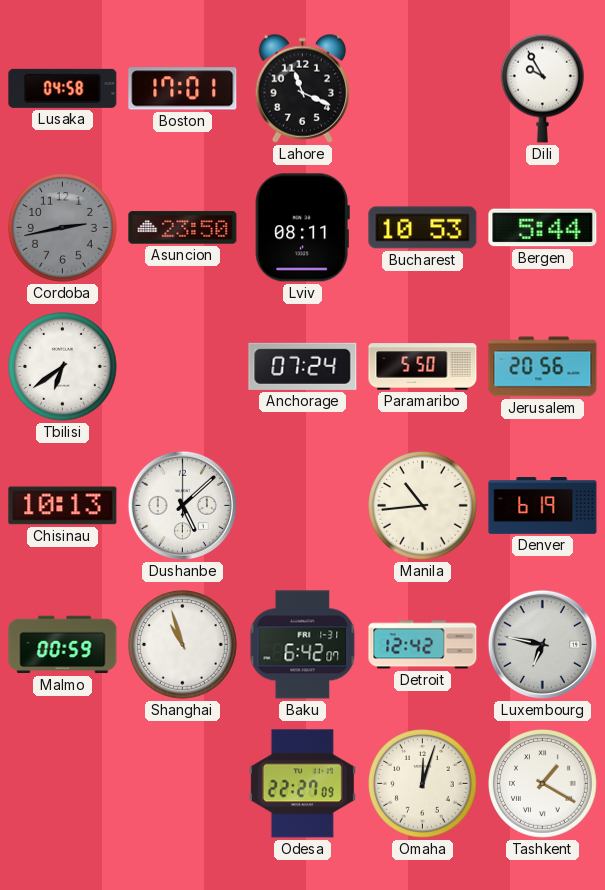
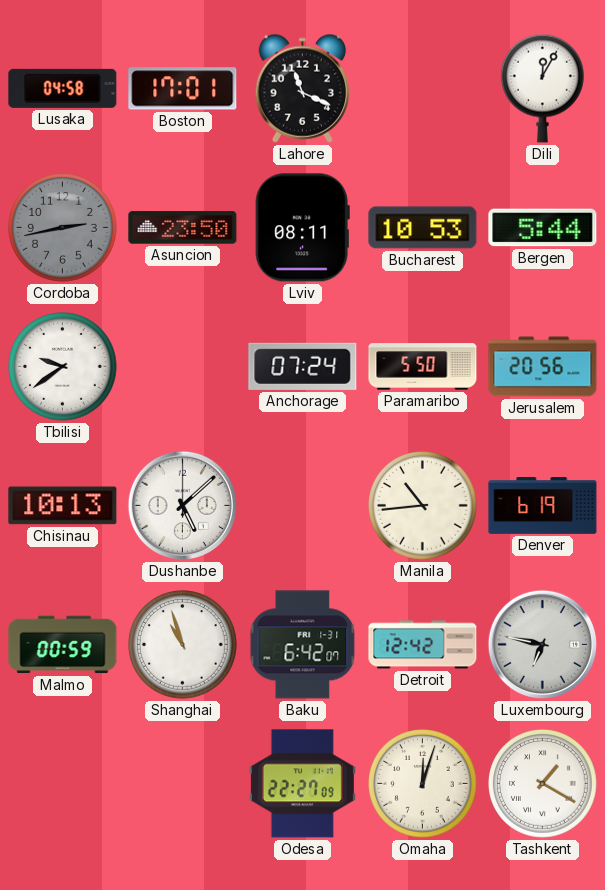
Dili: 9:55 -> 12:05
Tbilisi: 6:39 -> 9:39
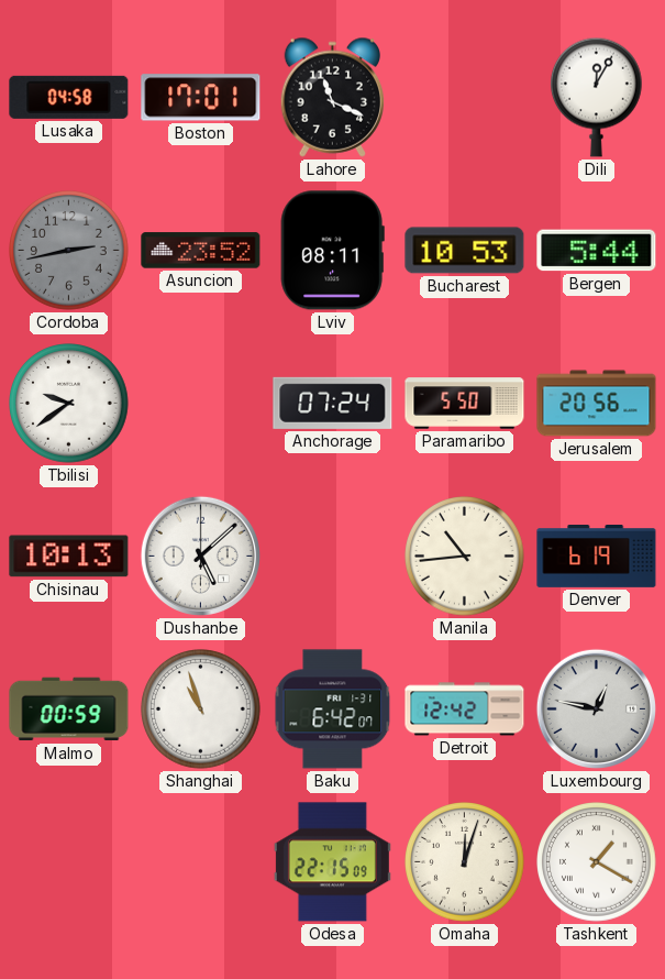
Asuncion: 23:50 -> 23:52
Luxembourg: 6:47 -> 12:47
Odesa: 22:27 -> 22:15
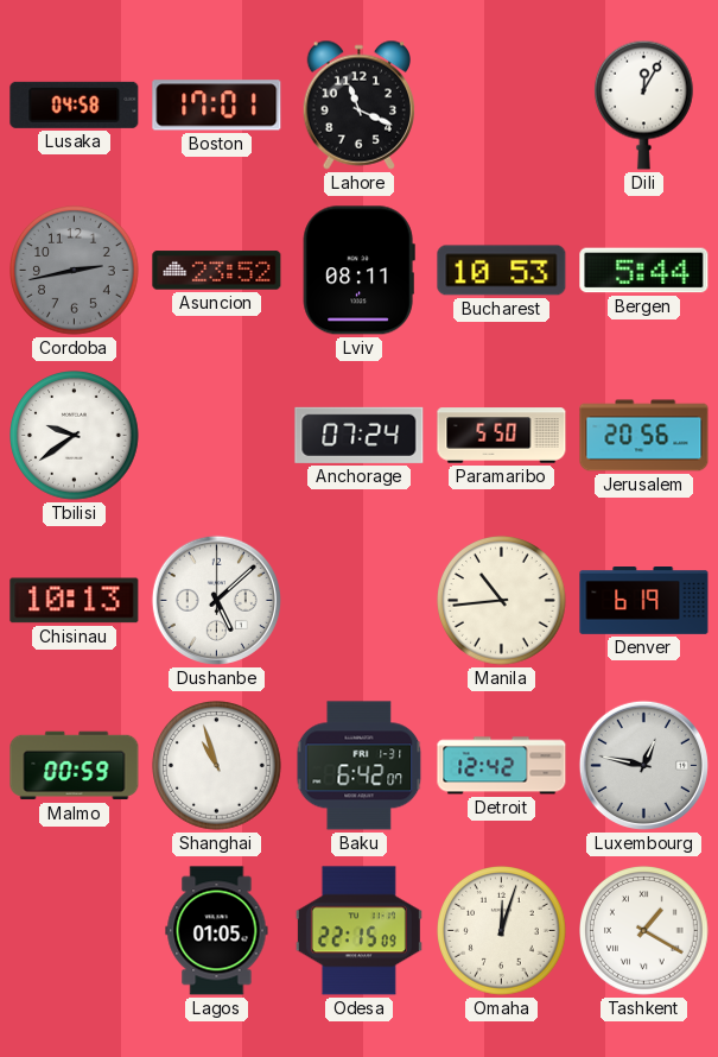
Lagos: none -> 01:05
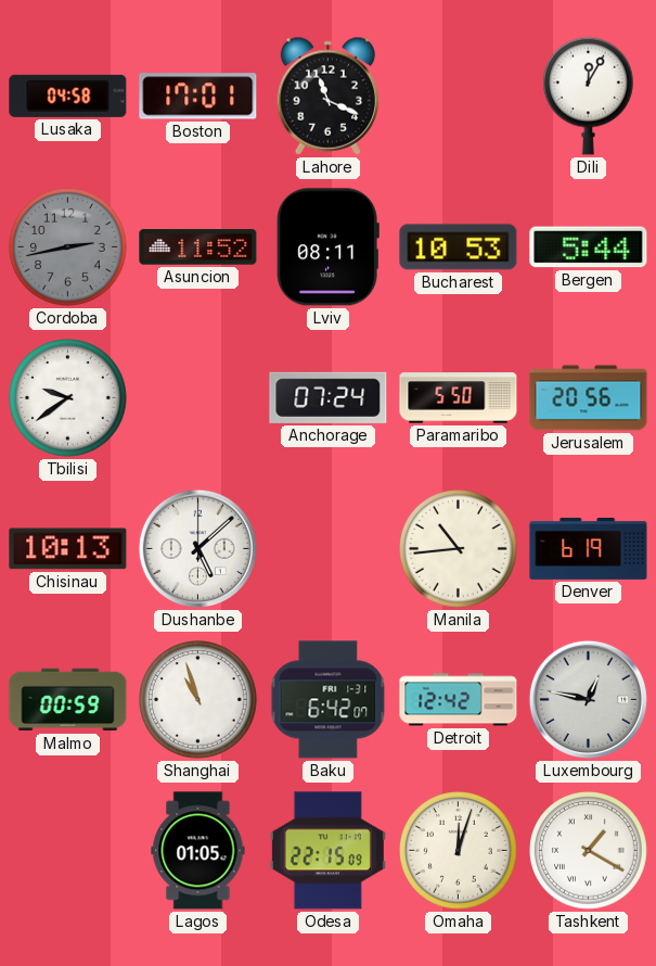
Asuncion: 23:52 -> 11:52
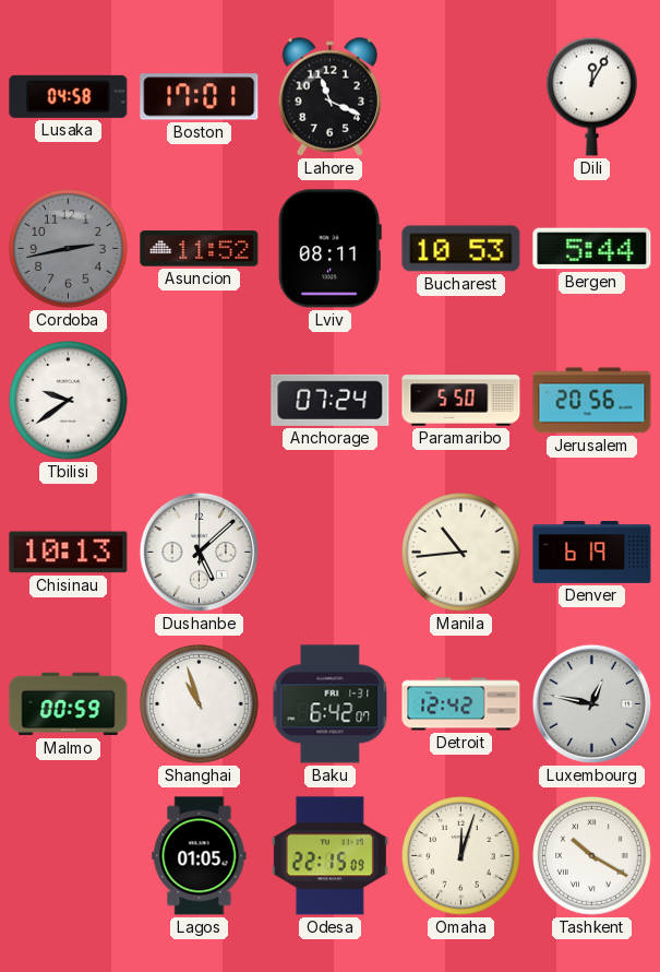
Tashkent: 1:20 -> 10:20
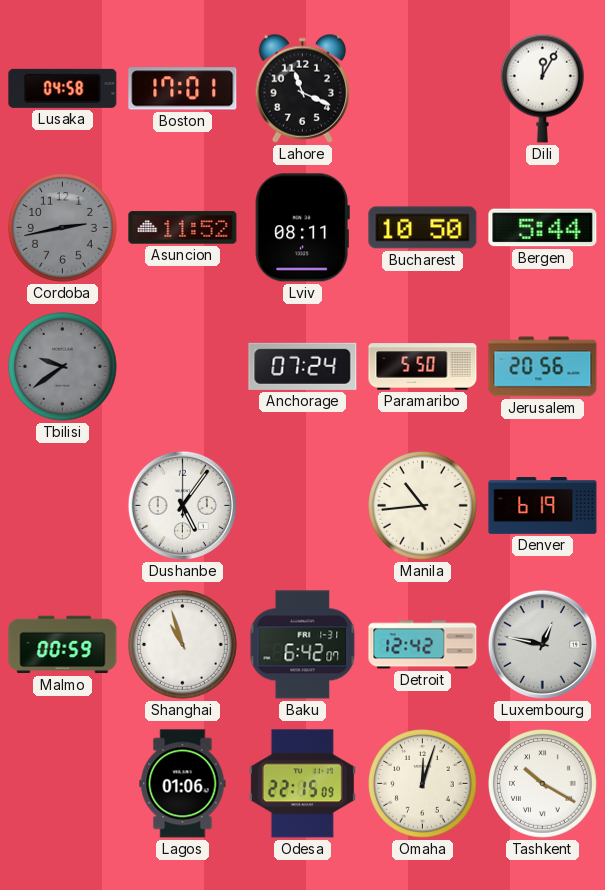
Bucharest: 10:53 -> 10:50
Tbilisi dial: white -> grey
Chisinau: 10:13 -> none
Dushanbe: 5:08 -> 5:06
Lagos: 01:05 -> 01:06
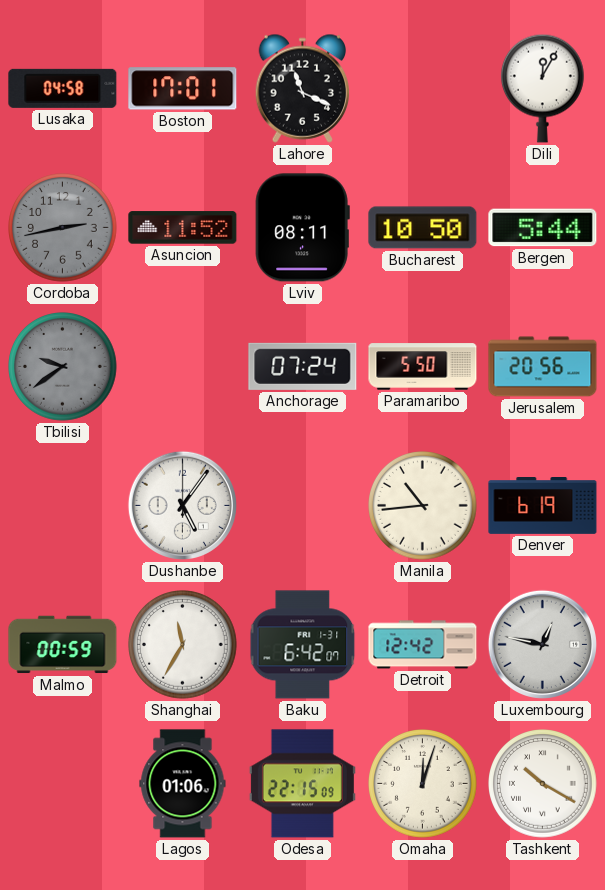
Shanghai: 10:57 -> 11:35
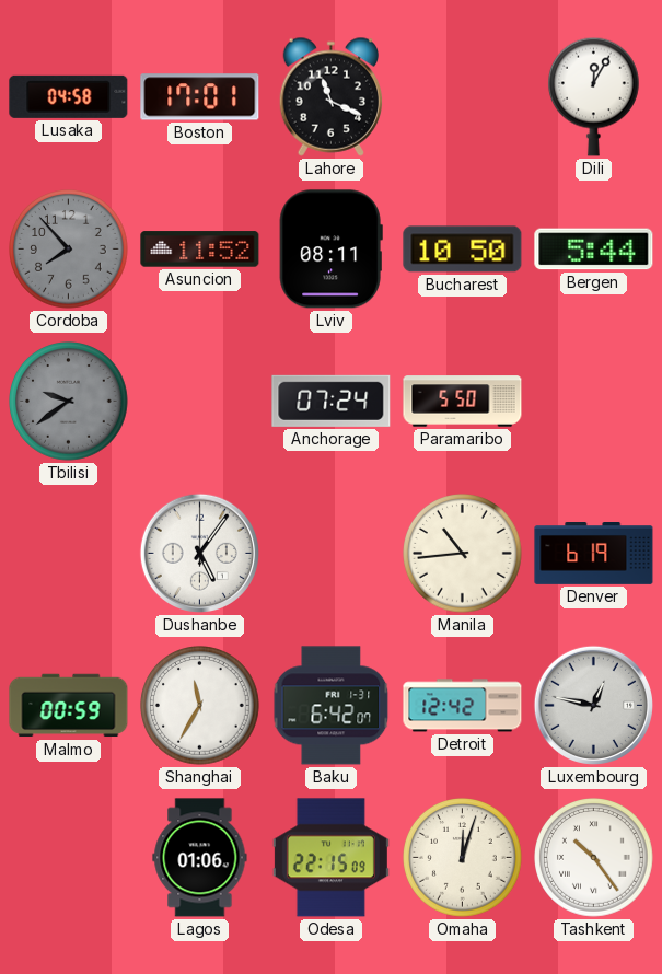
Cordoba: 2:43 -> 7:53
Jerusalem: 20:56 -> none
Tashkent: 10:20 -> 10:24
